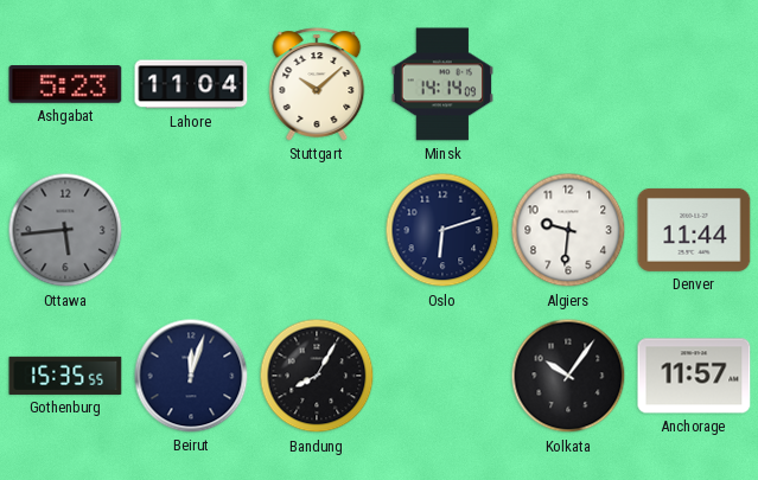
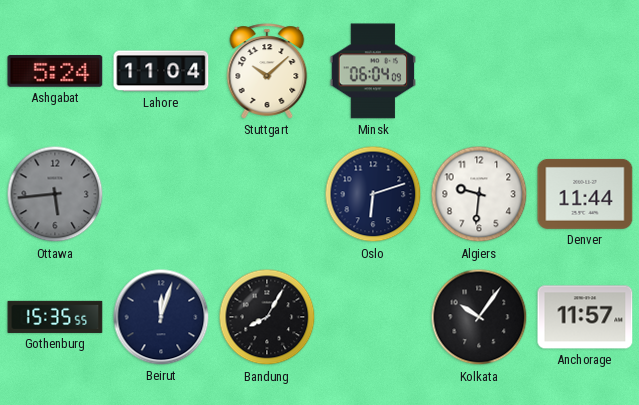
Ashgabat: 5:23 -> 5:24
Minsk: 14:14 -> 06:04
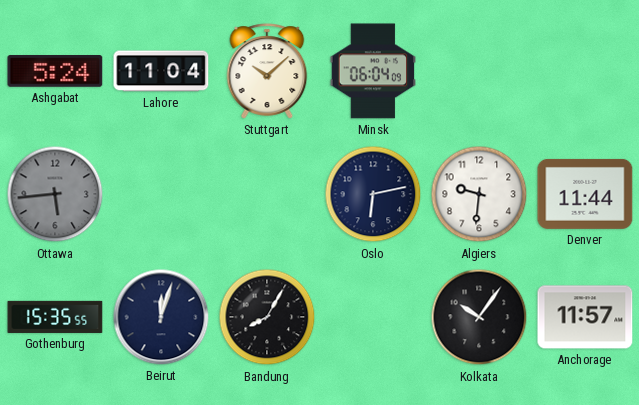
Oslo: 6:12 -> 6:13
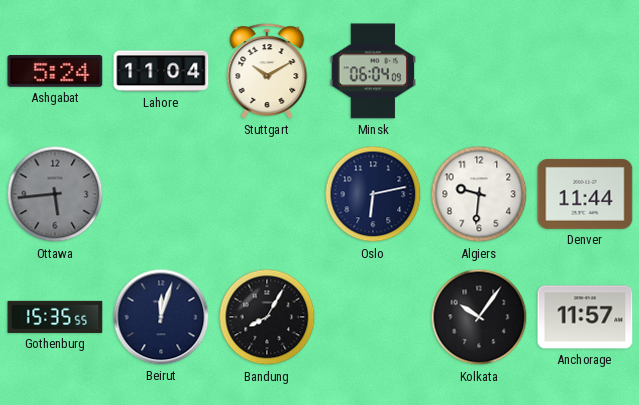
Stuttgart: 10:08 -> 10:10
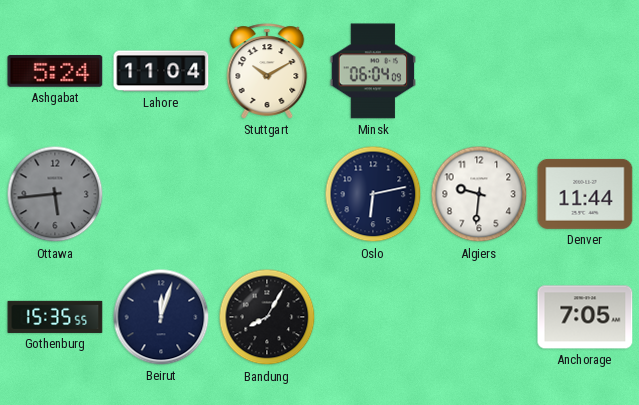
Kolkata: 10:06 -> none
Anchorage: 11:57 -> 7:05
